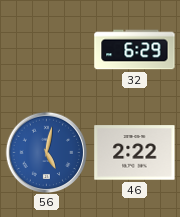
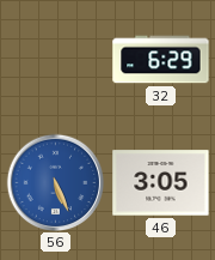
56: 5:02 -> 5:26
46: 2:22 -> 3:05
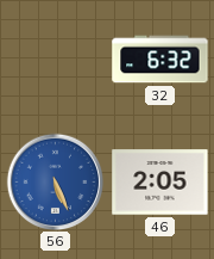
32: 6:29 -> 6:32
46: 3:05 -> 2:05
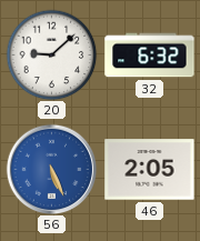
20: none -> 9:08
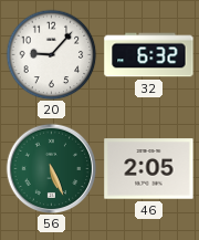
20: 9:08 -> 9:07
56 dial: blue -> green
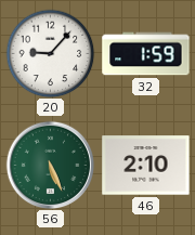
32: 6:32 -> 1:59
46: 2:05 -> 2:10
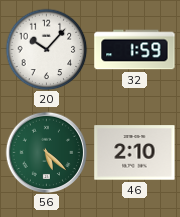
20: 9:07 -> 10:07
56: 5:26 -> 5:22
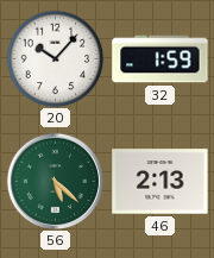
46: 2:10 -> 2:13
